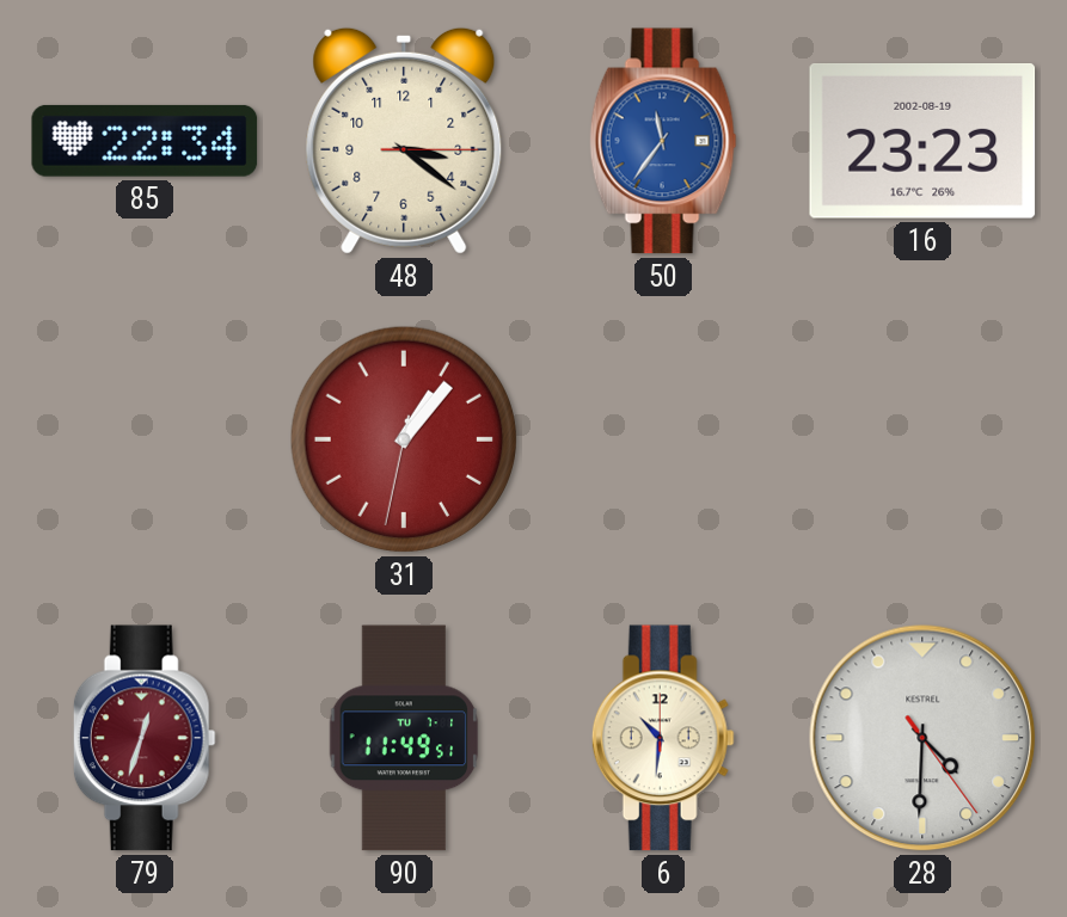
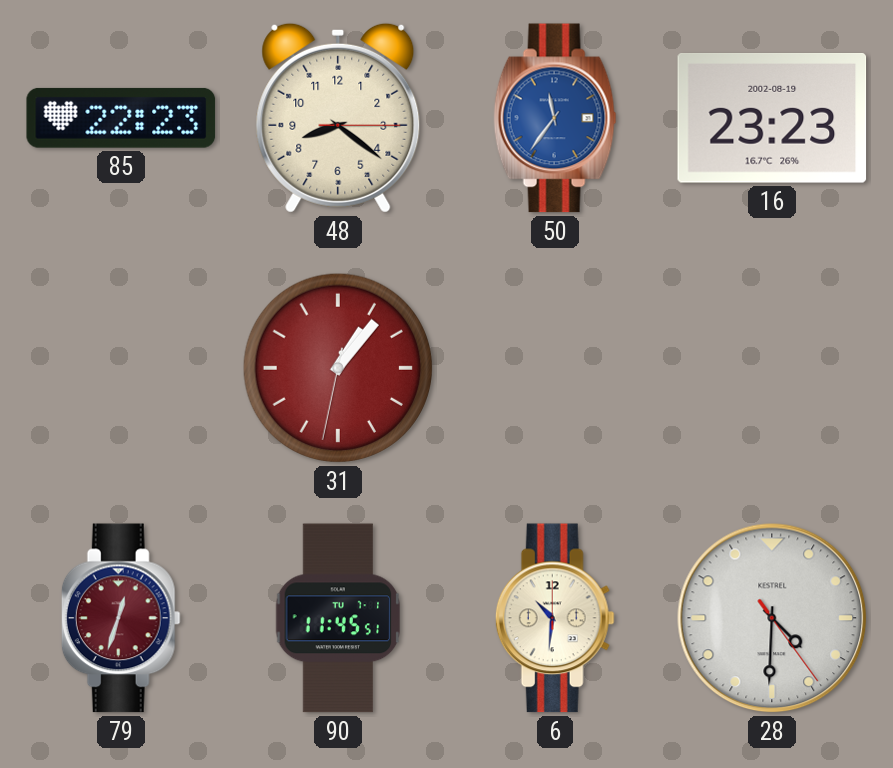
85: 22:34 -> 22:23
48: 3:21 -> 8:21
90: 11:49 -> 11:45
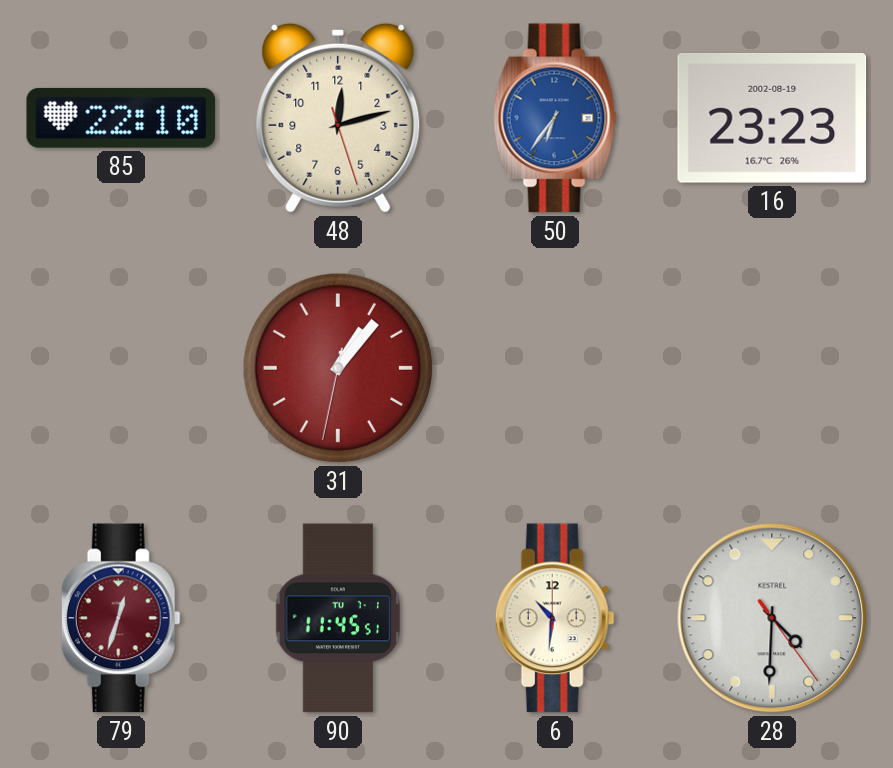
85: 22:23 -> 22:10
48: 8:21 -> 12:12
50: 11:36 -> 6:36
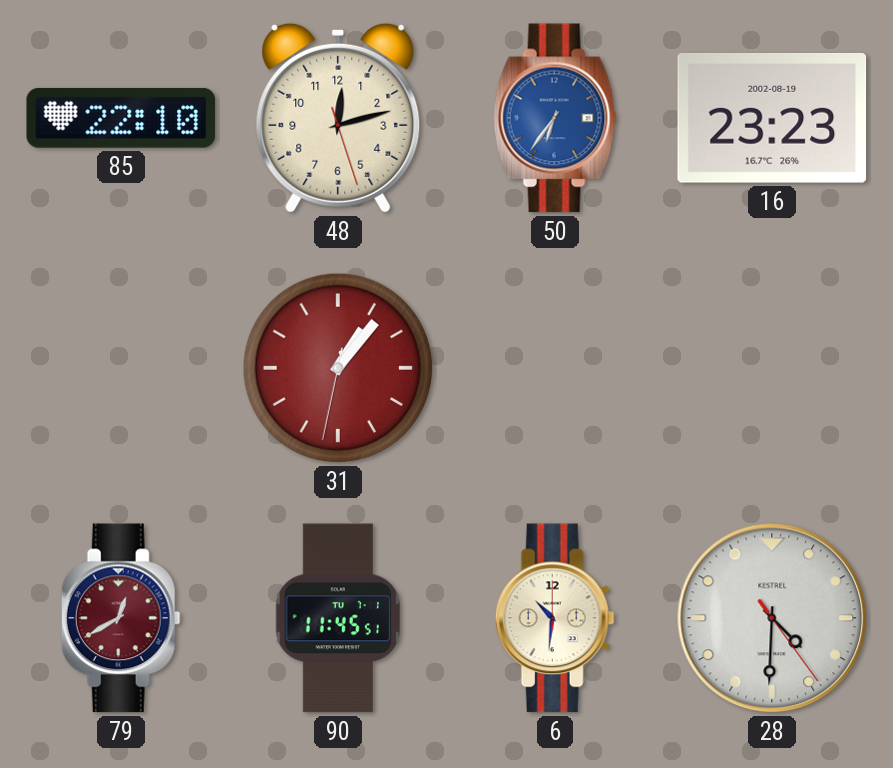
79: 12:33 -> 12:40
